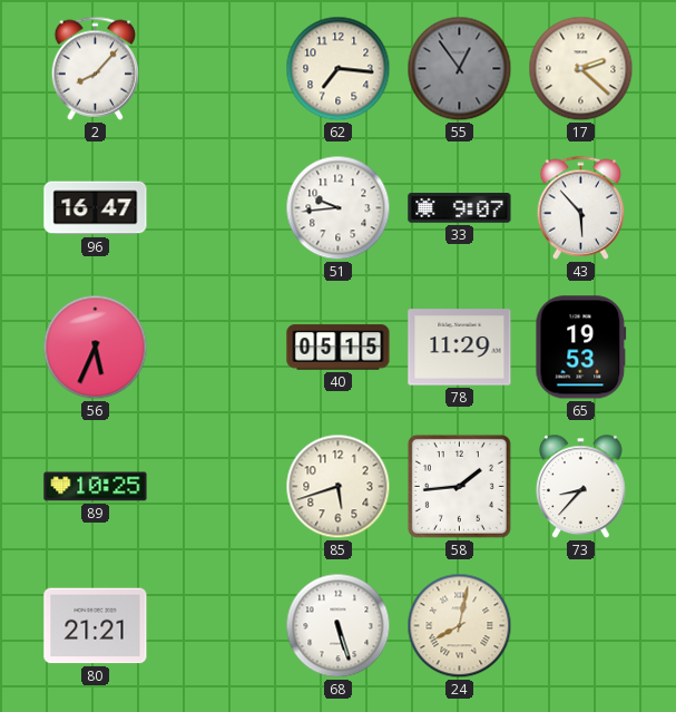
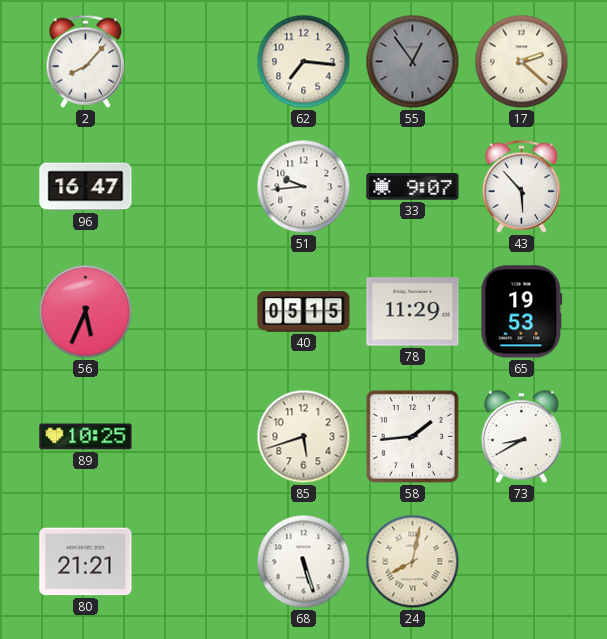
73: 8:37 -> 8:40
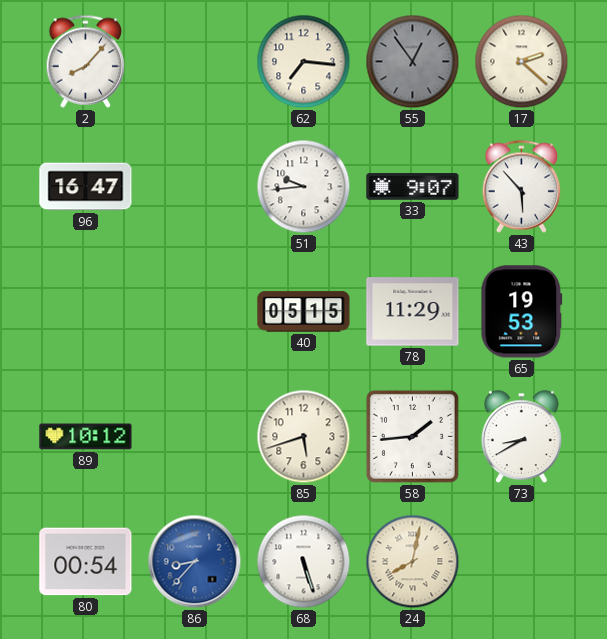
56: 5:34 -> none
89: 10:25 -> 10:12
80: 21:21 -> 00:54
86: none -> 8:37
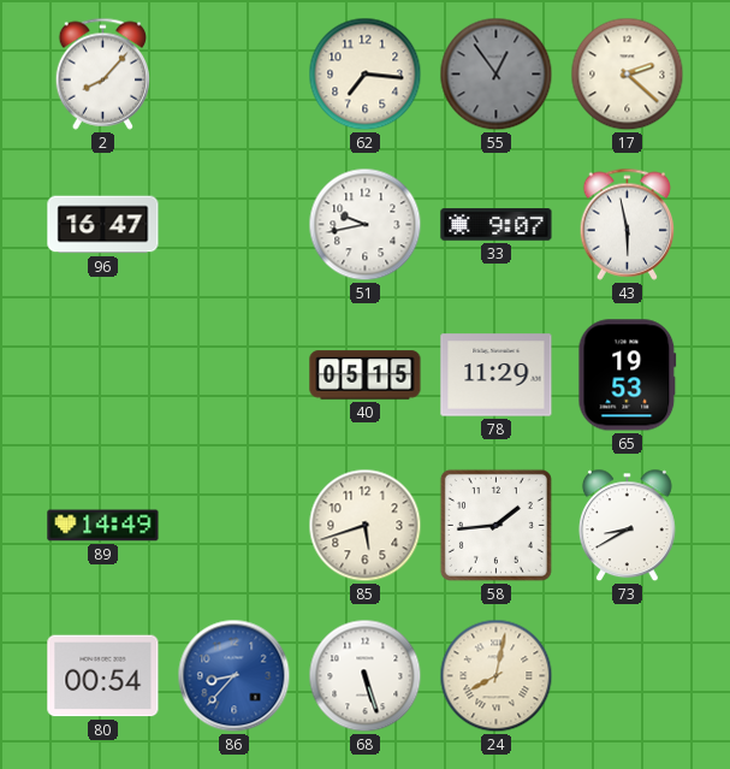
51: 9:44 -> 9:43
43: 5:53 -> 5:58
89: 10:12 -> 14:49
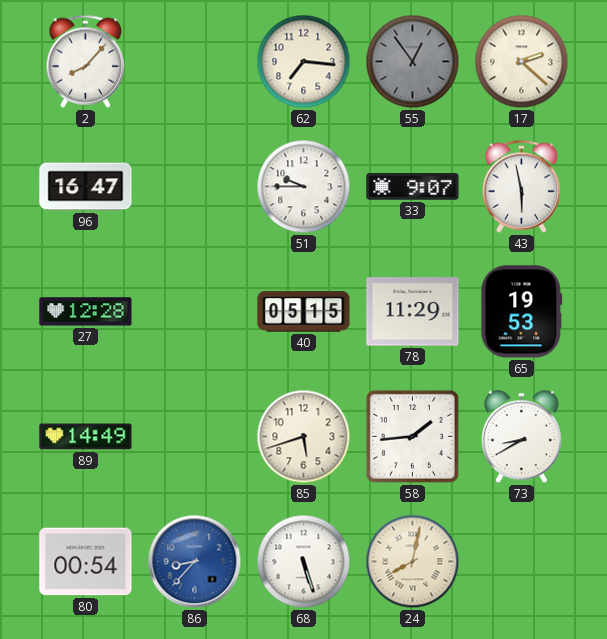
51: 9:43 -> 9:45
27: none -> 12:28
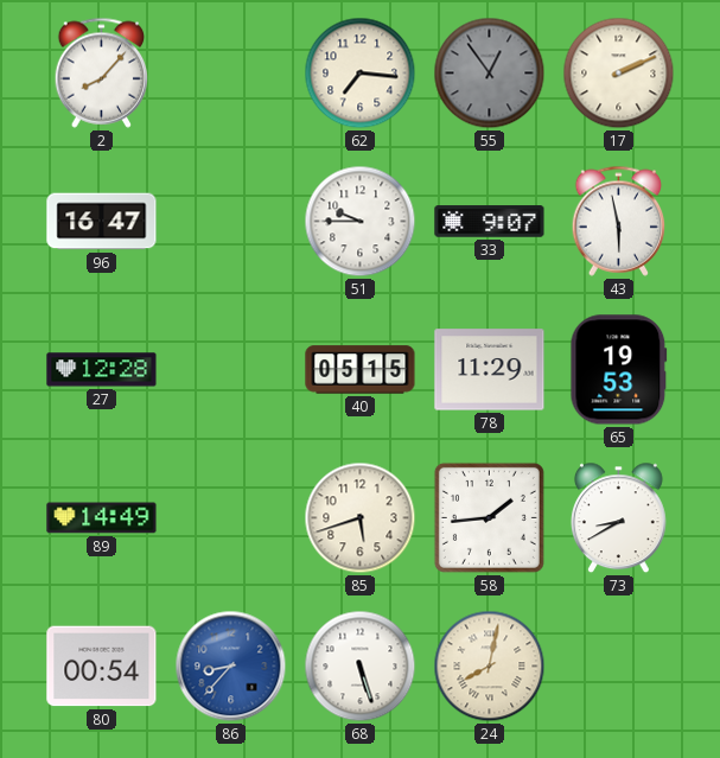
17: 2:22 -> 2:11
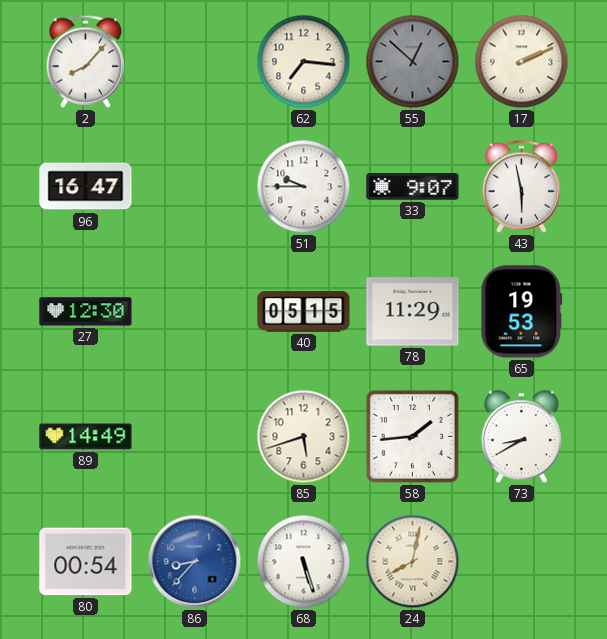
55: 12:54 -> 12:52
27: 12:28 -> 12:30
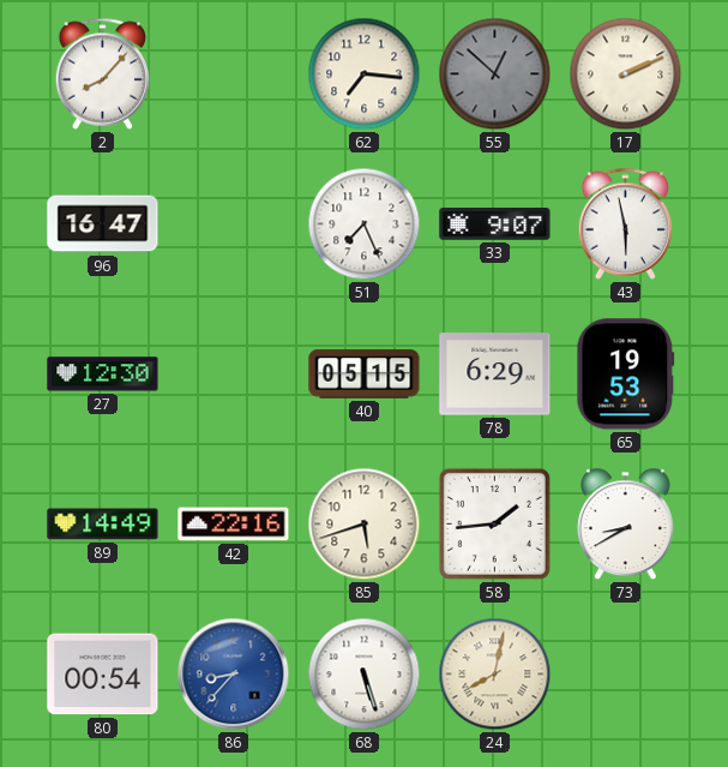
51: 9:45 -> 7:26
78: 11:29 -> 6:29
42: none -> 22:16
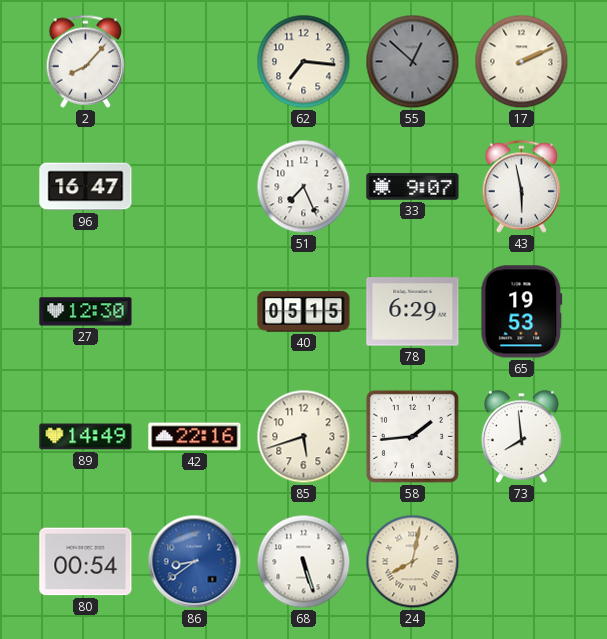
73: 8:40 -> 7:59
86: 8:37 -> 8:39
